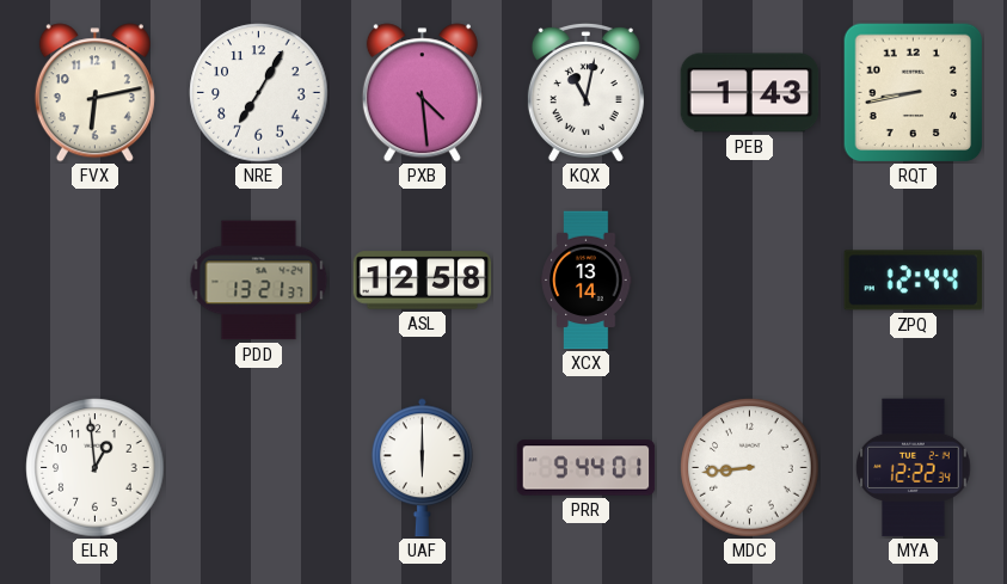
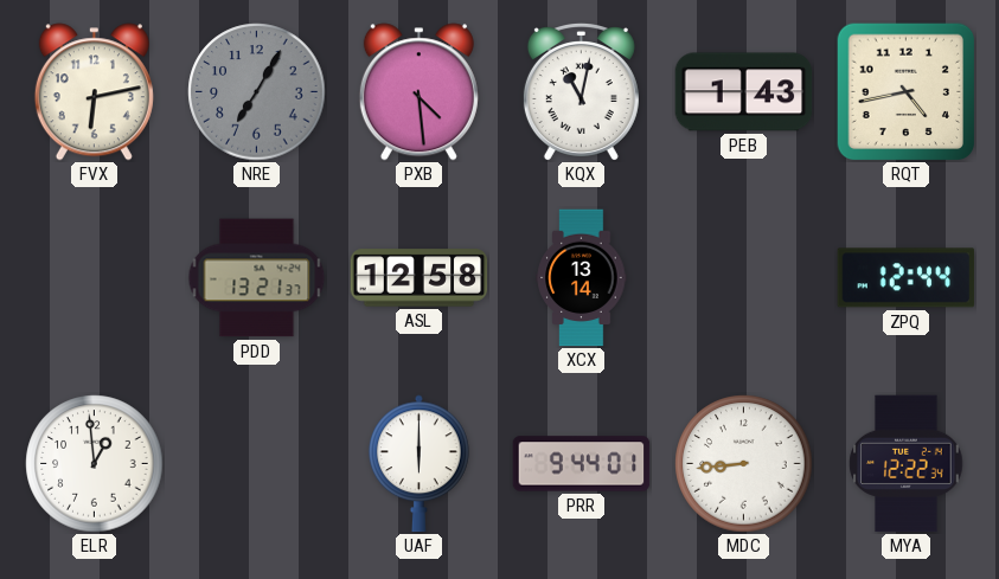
NRE dial: white -> grey
RQT: 8:43 -> 4:43
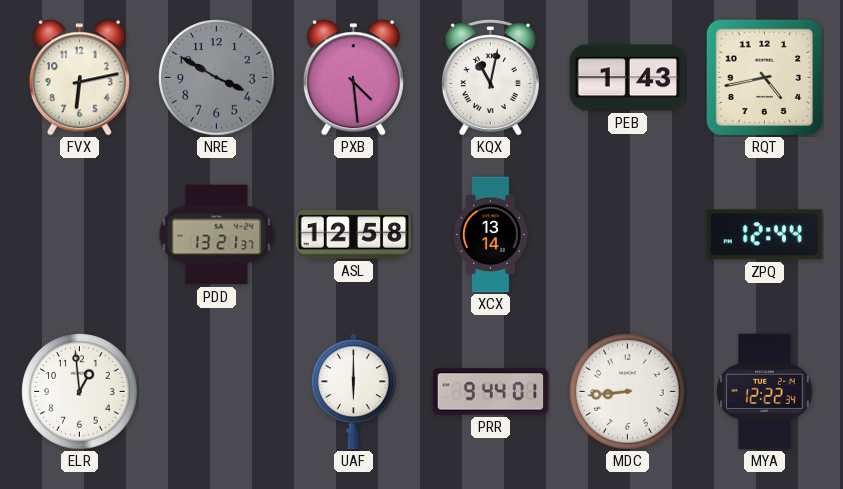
NRE: 7:05 -> 3:50
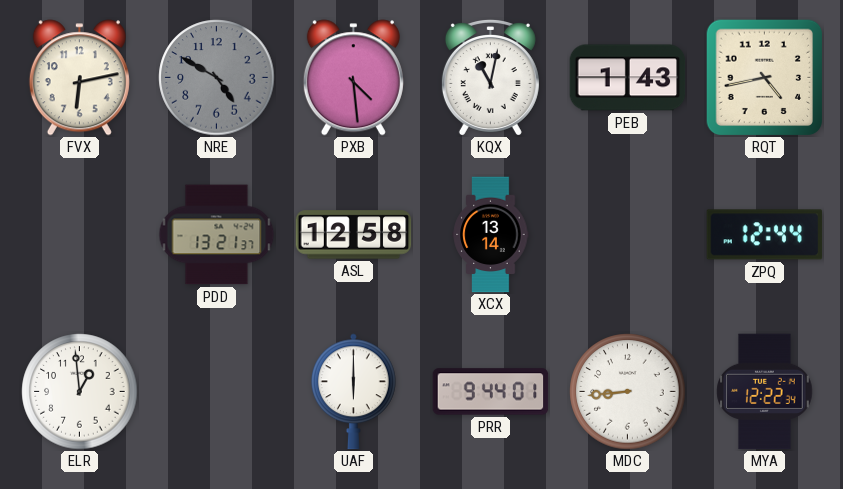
NRE: 3:50 -> 4:50
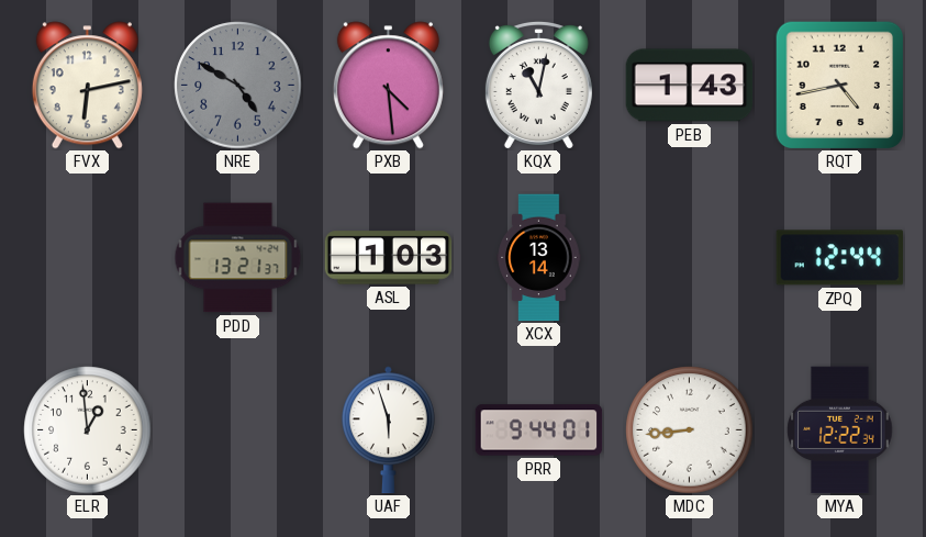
ASL: 12:58 -> 1:03
UAF: 6:00 -> 5:57
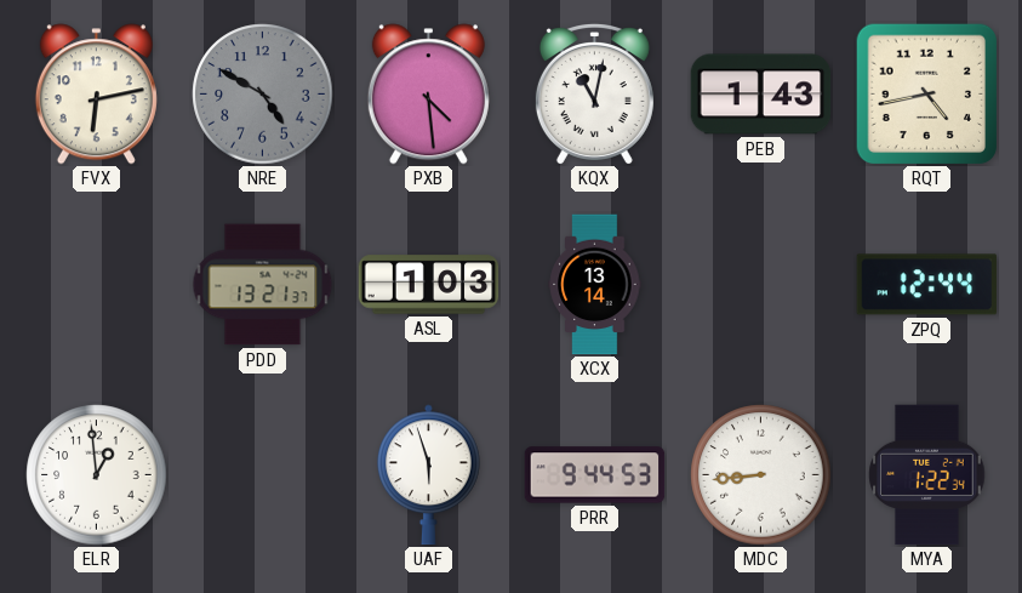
PRR: 9:44:01 -> 9:44:53
MYA: 12:22 -> 1:22
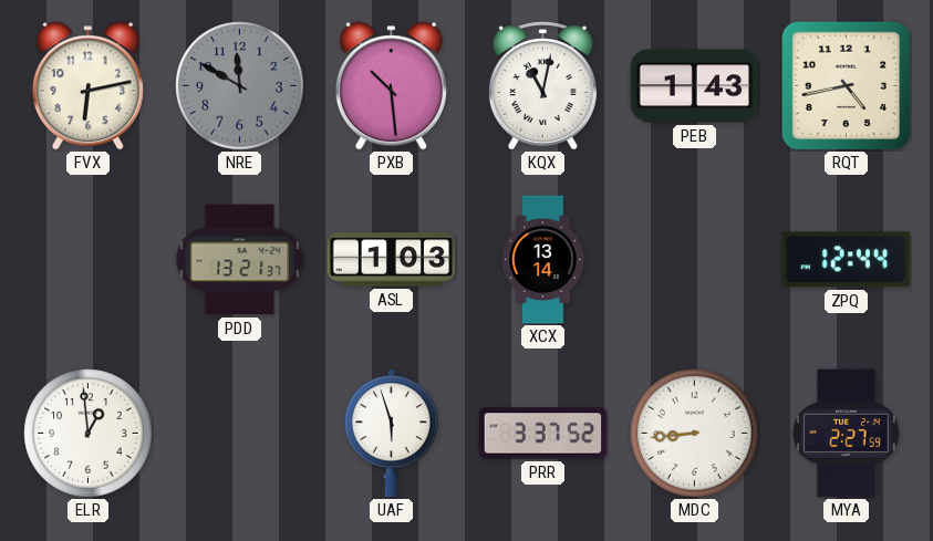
NRE: 4:50 -> 11:50
PXB: 4:29 -> 10:29
PRR: 9:44 -> 3:37
MYA: 1:22 -> 2:27
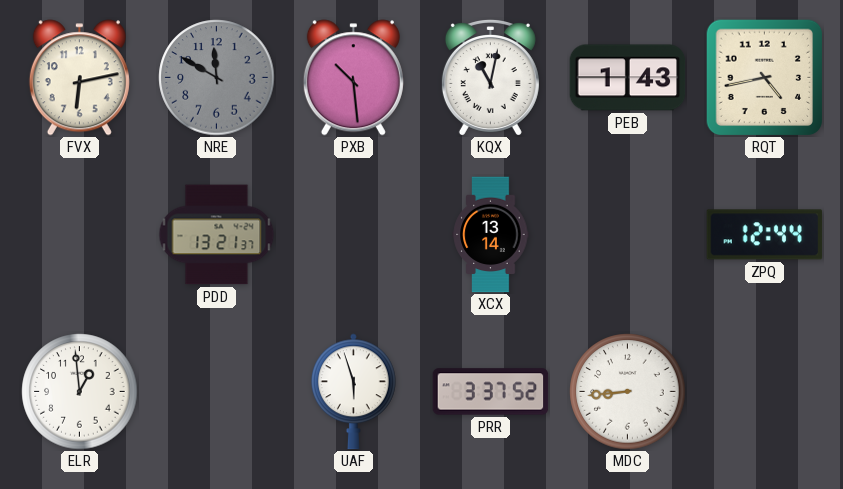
ASL: 1:03 -> none
MYA: 2:27 -> none
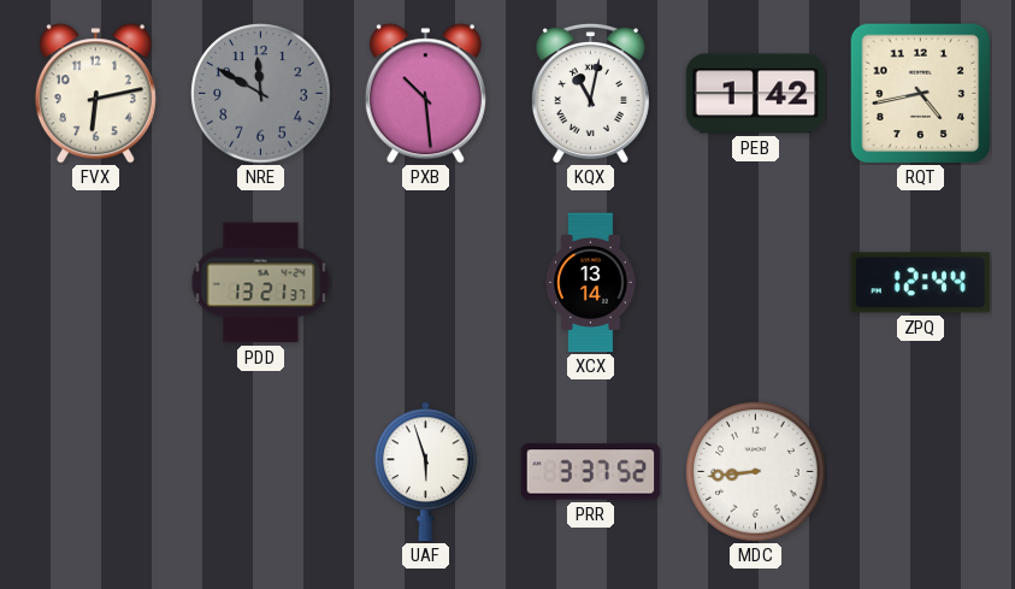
PEB: 1:43 -> 1:42
ELR: 12:59 -> none
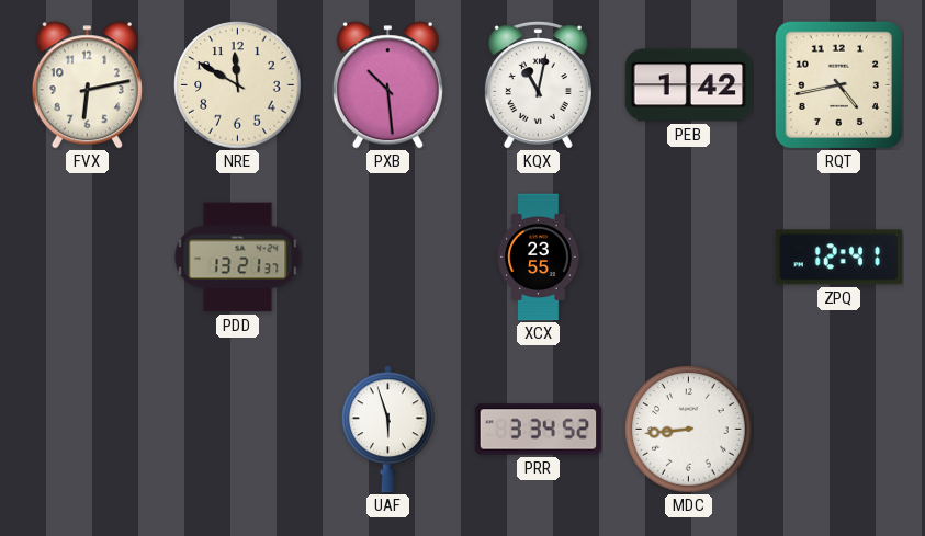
NRE dial: grey -> cream
XCX: 13:14 -> 23:55
ZPQ: 12:44 -> 12:41
PRR: 3:37 -> 3:34
